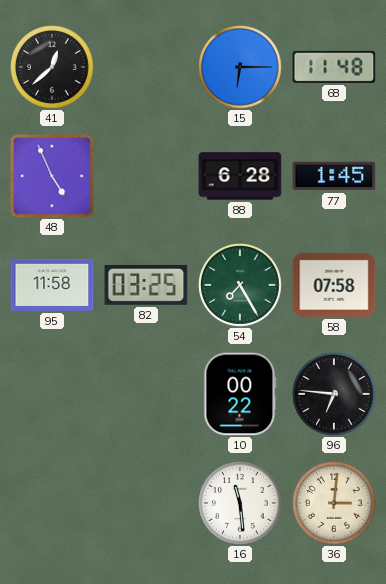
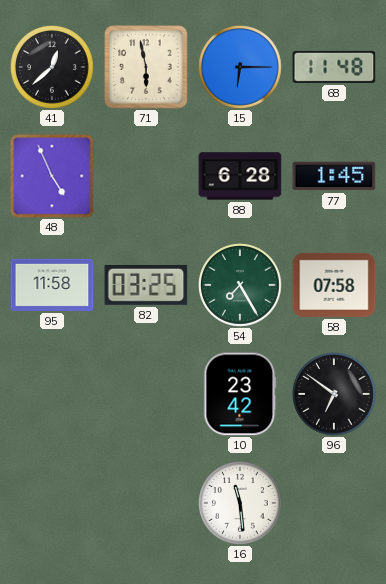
71: none -> 5:58
10: 00:22 -> 23:42
96: 6:46 -> 6:51
36: 3:01 -> none
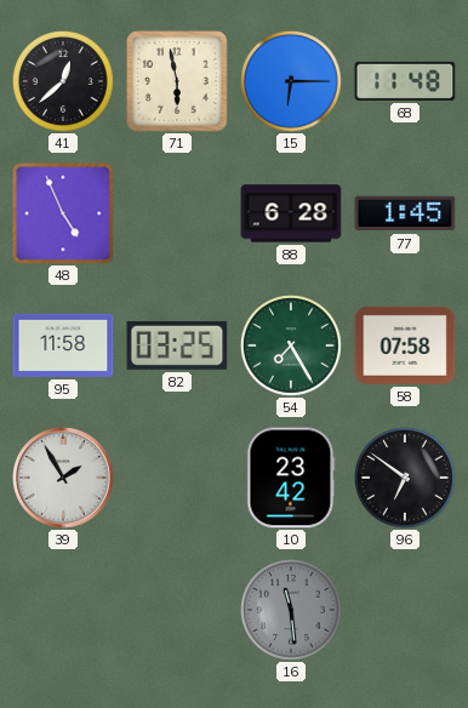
39: none -> 1:55
16 dial: white -> grey
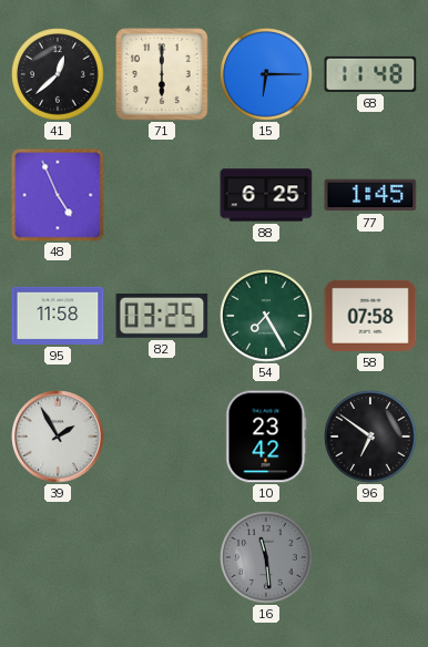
71: 5:58 -> 6:00
88: 6:28 -> 6:25
